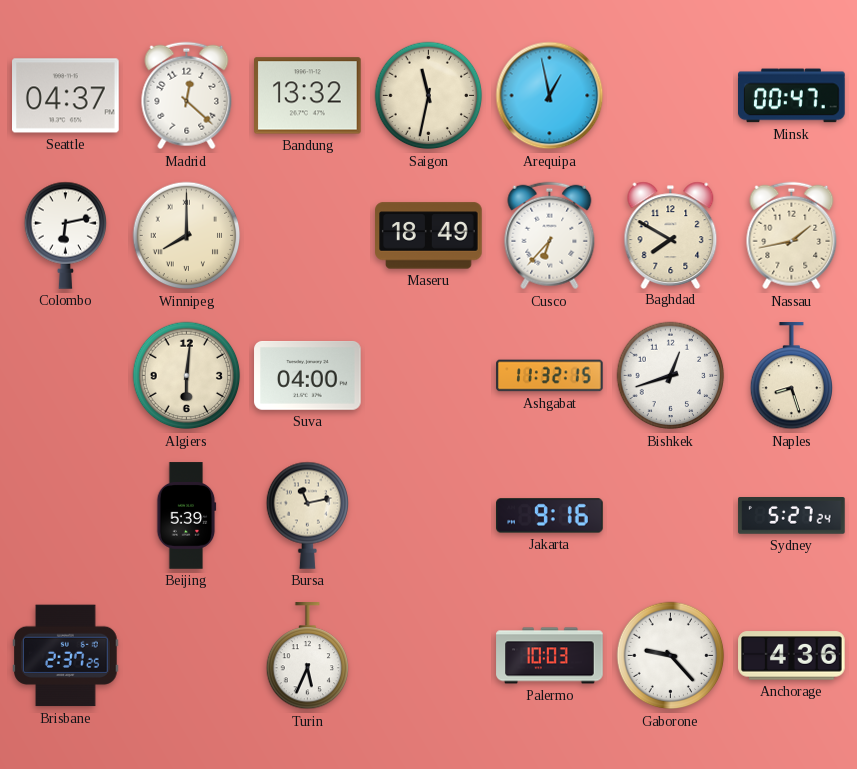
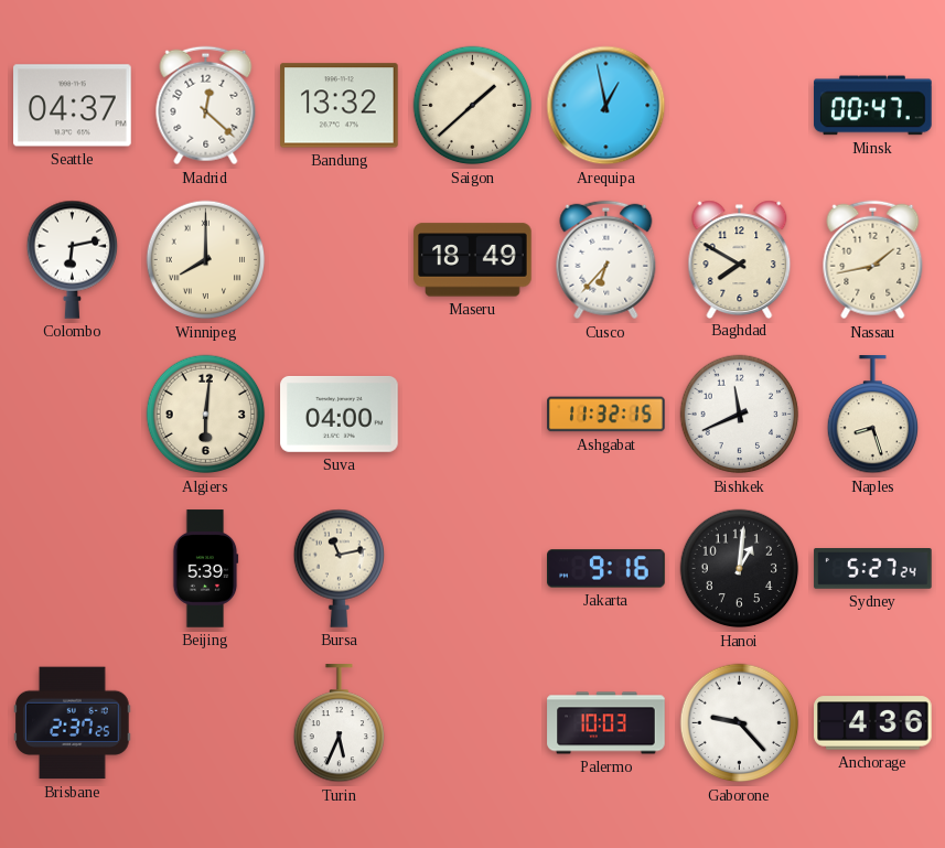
Saigon: 11:32 -> 1:38
Bishkek: 12:42 -> 11:41
Hanoi: none -> 1:01
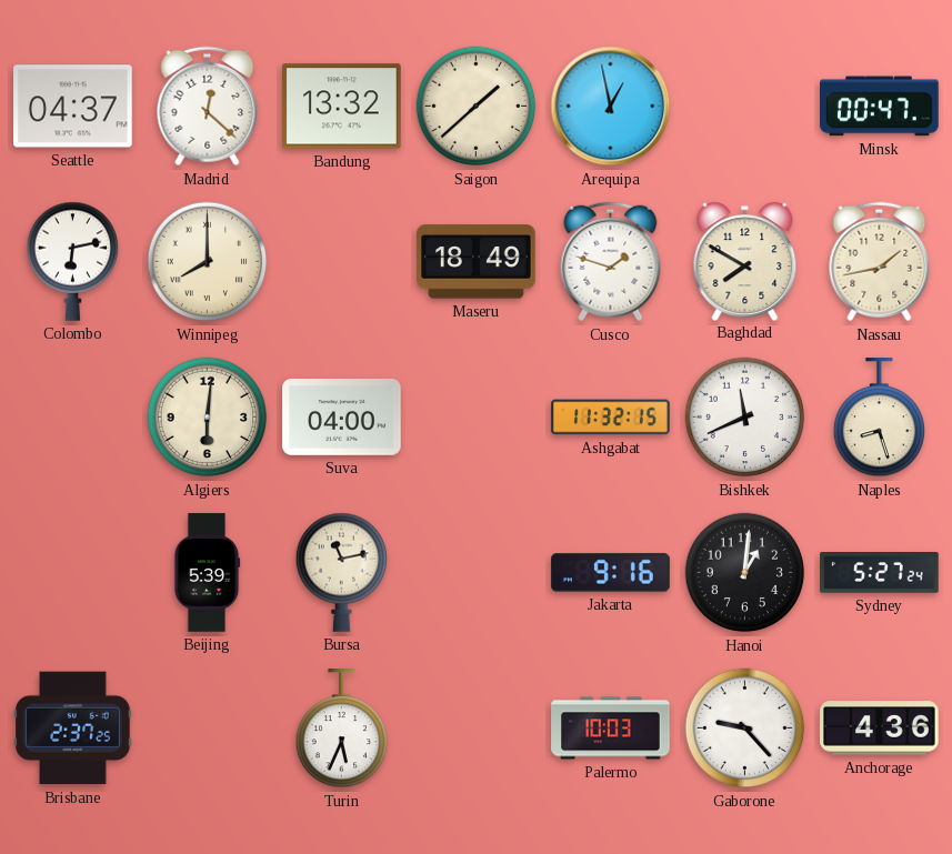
Cusco: 6:37 -> 1:48
